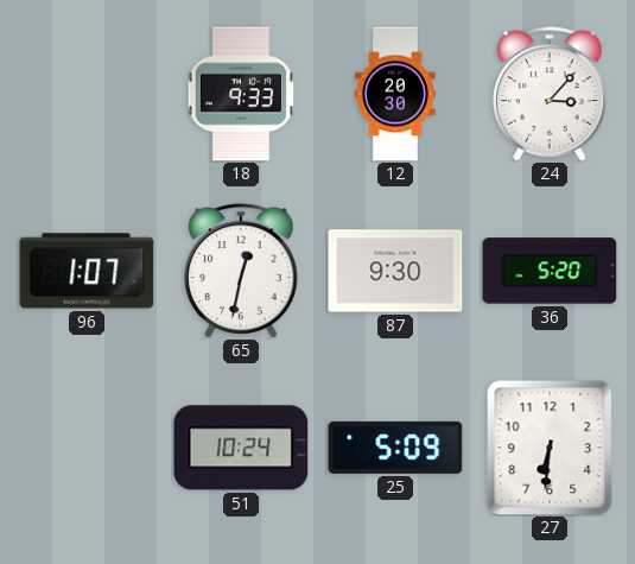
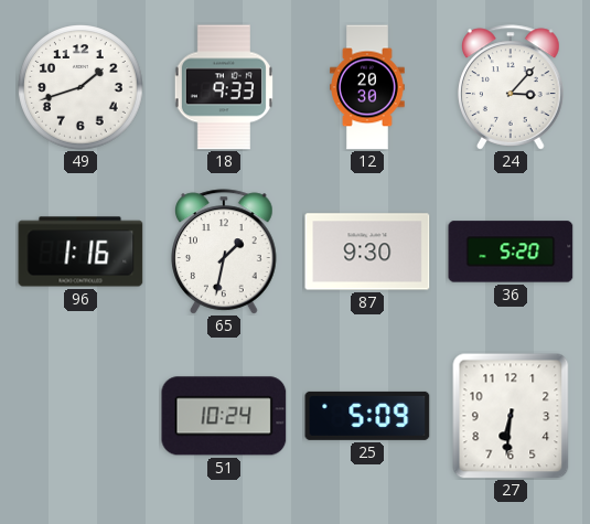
49: none -> 1:42
96: 1:07 -> 1:16
65: 12:32 -> 1:32
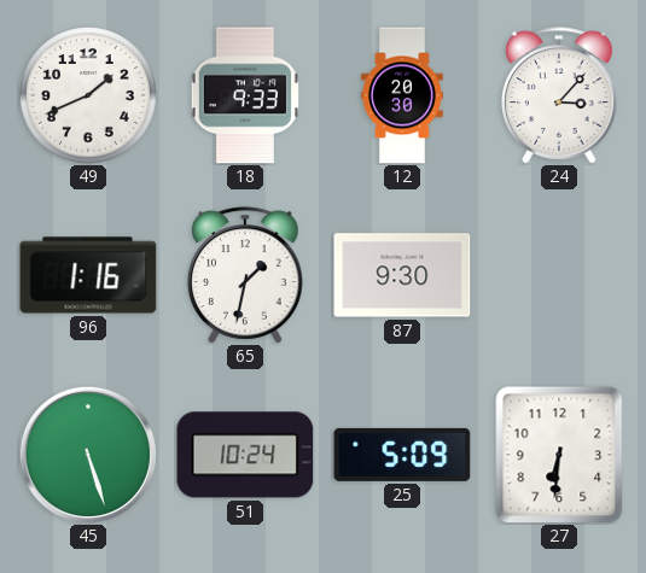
49: 1:42 -> 1:41
36: 5:20 -> none
45: none -> 5:27
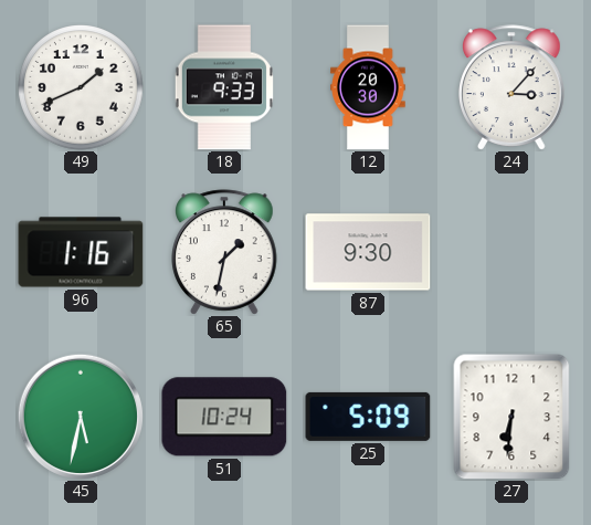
45: 5:27 -> 5:32
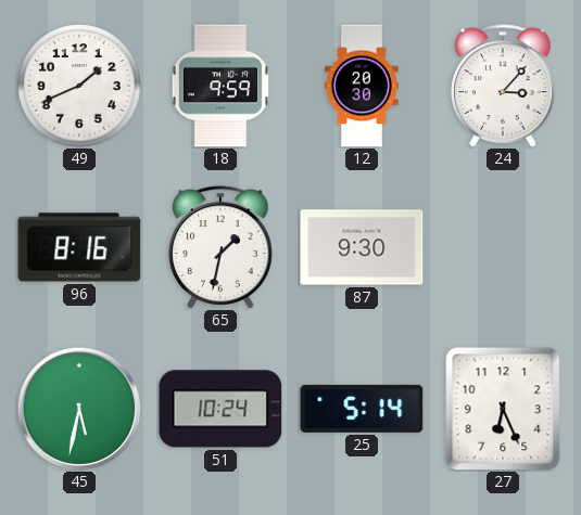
18: 9:33 -> 9:59
96: 1:16 -> 8:16
25: 5:09 -> 5:14
27: 6:31 -> 6:26
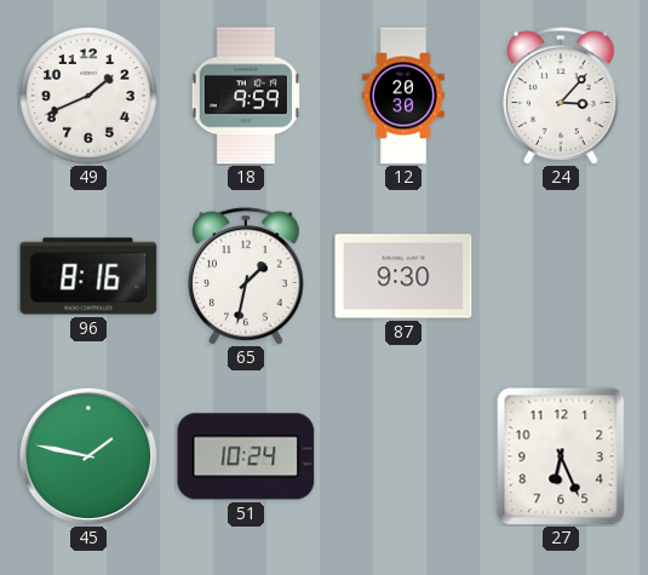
45: 5:32 -> 1:47
25: 5:14 -> none
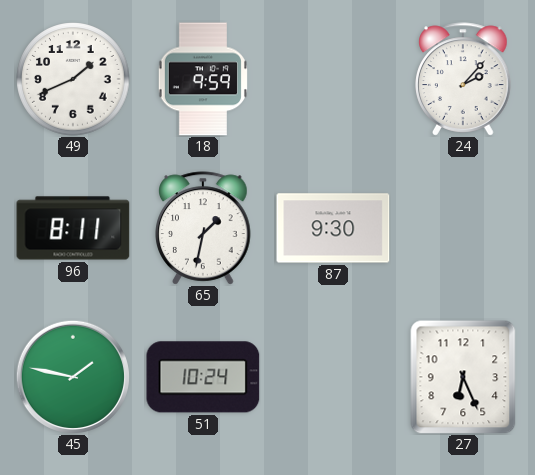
12: 20:30 -> none
24: 3:07 -> 2:07
96: 8:16 -> 8:11
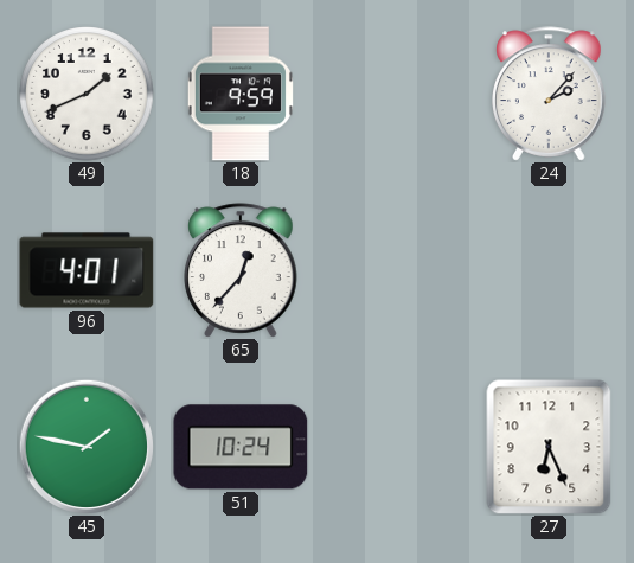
96: 8:11 -> 4:01
65: 1:32 -> 12:37
87: 9:30 -> none
